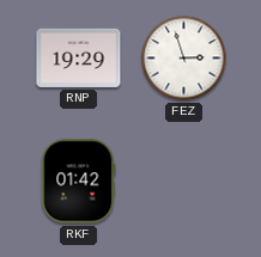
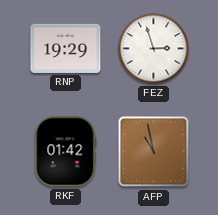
AFP: none -> 10:58
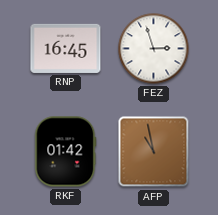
RNP: 19:29 -> 16:45
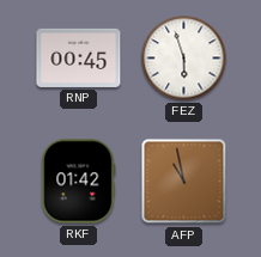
RNP: 16:45 -> 00:45
FEZ: 2:57 -> 5:57
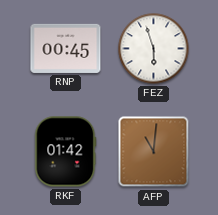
AFP: 10:58 -> 11:01
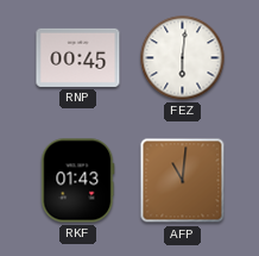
FEZ: 5:57 -> 6:01
RKF: 01:42 -> 01:43
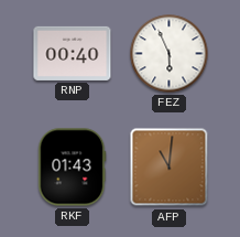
RNP: 00:45 -> 00:40
FEZ: 6:01 -> 5:56
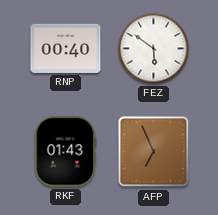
FEZ: 5:56 -> 5:51
AFP: 11:01 -> 6:56
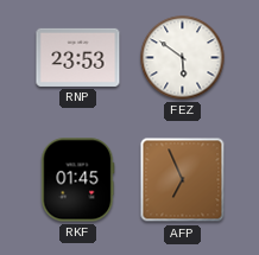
RNP: 00:40 -> 23:53
RKF: 01:43 -> 01:45
